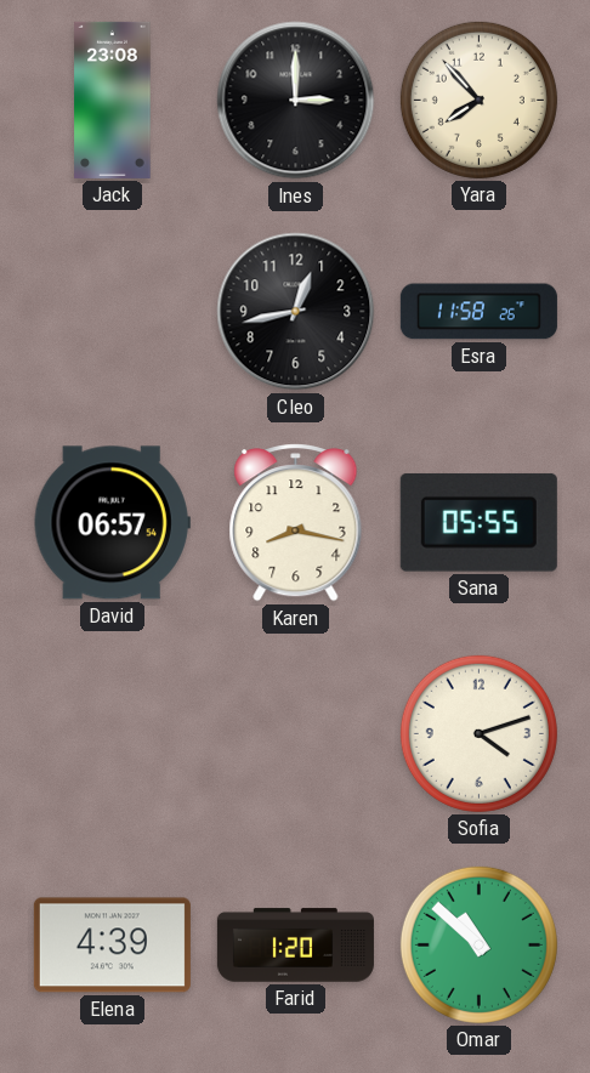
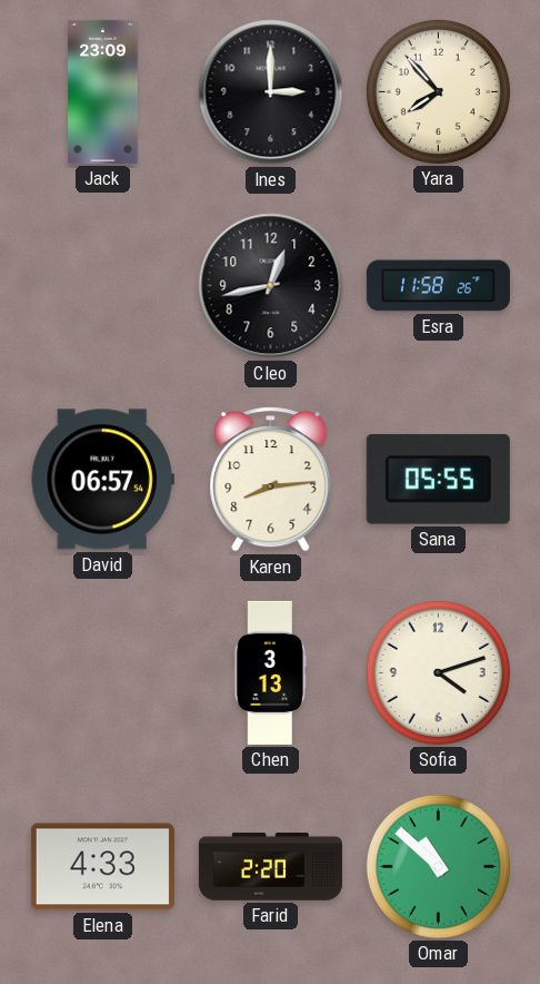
Jack: 23:08 -> 23:09
Karen: 8:17 -> 8:14
Chen: none -> 3:13
Elena: 4:39 -> 4:33
Farid: 1:20 -> 2:20
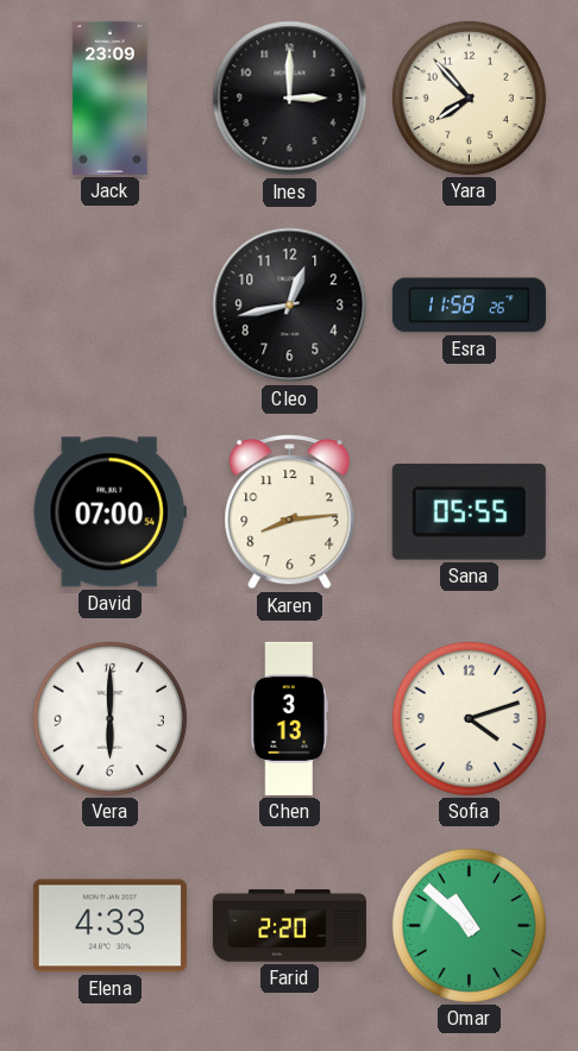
David: 06:57 -> 07:00
Vera: none -> 6:00
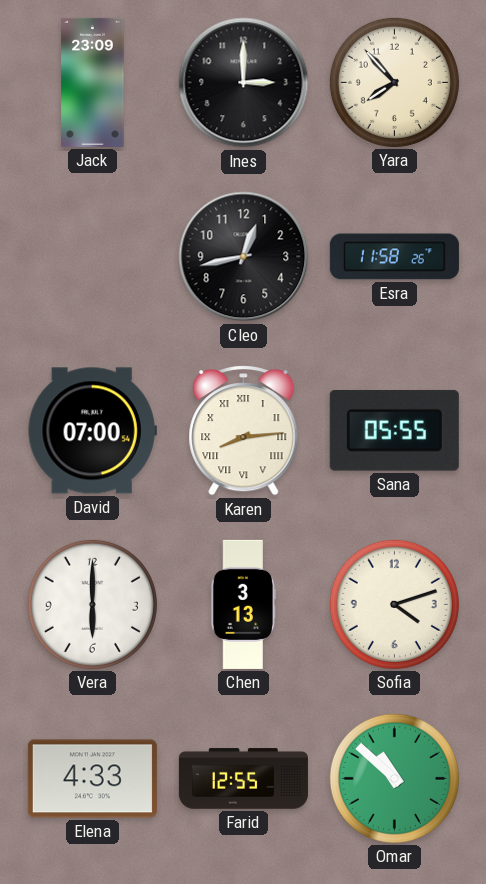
Karen numerals: Arabic -> Roman
Farid: 2:20 -> 12:55
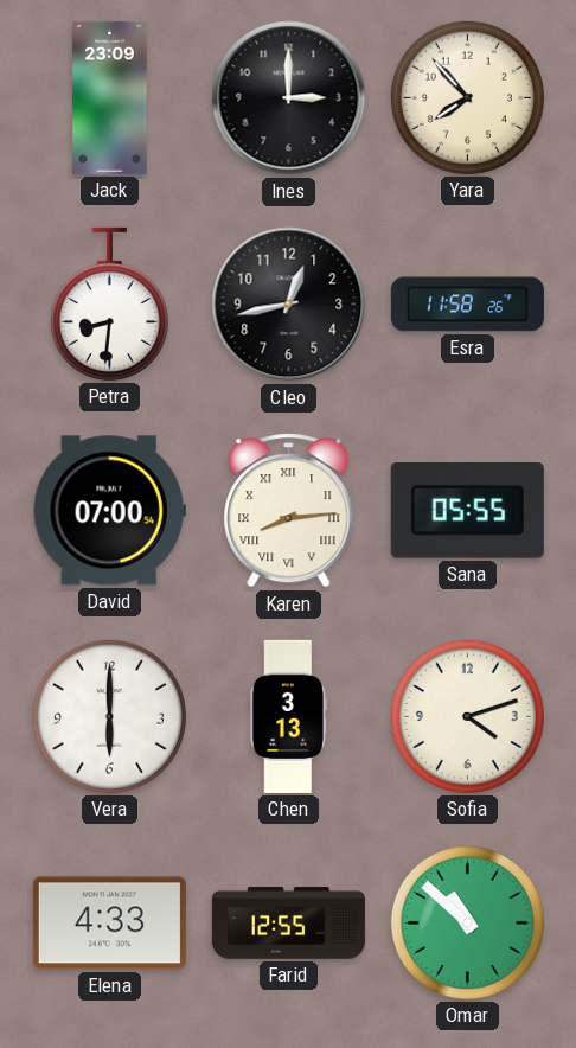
Petra: none -> 8:31
